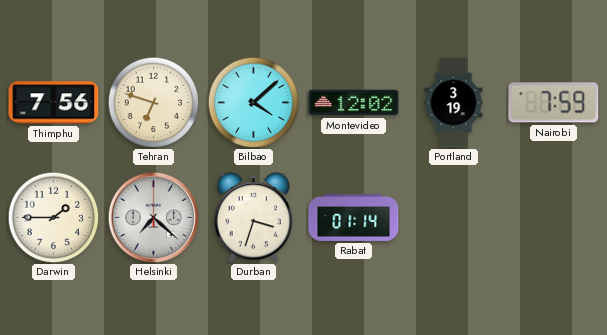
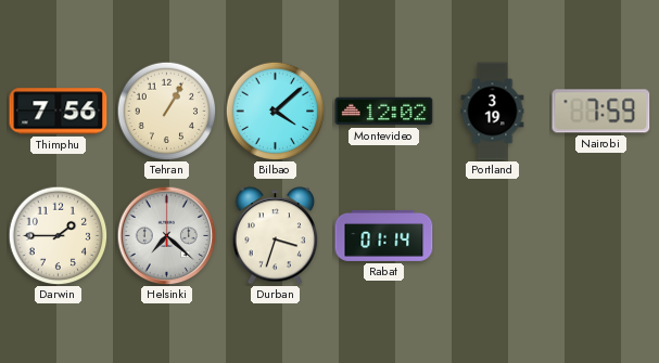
Tehran: 6:48 -> 1:05
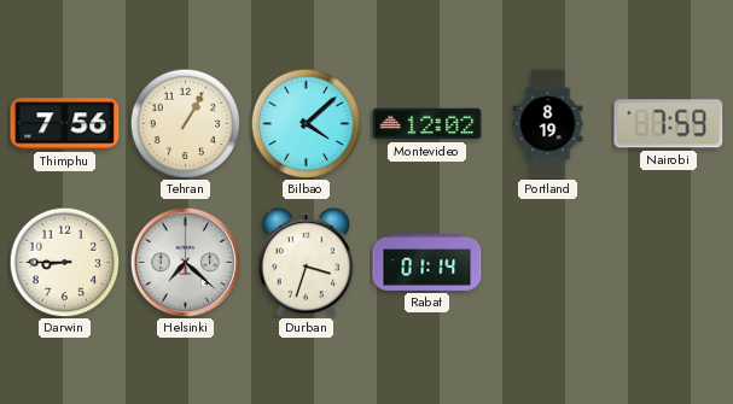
Portland: 3:19 -> 8:19
Darwin: 1:45 -> 8:45
